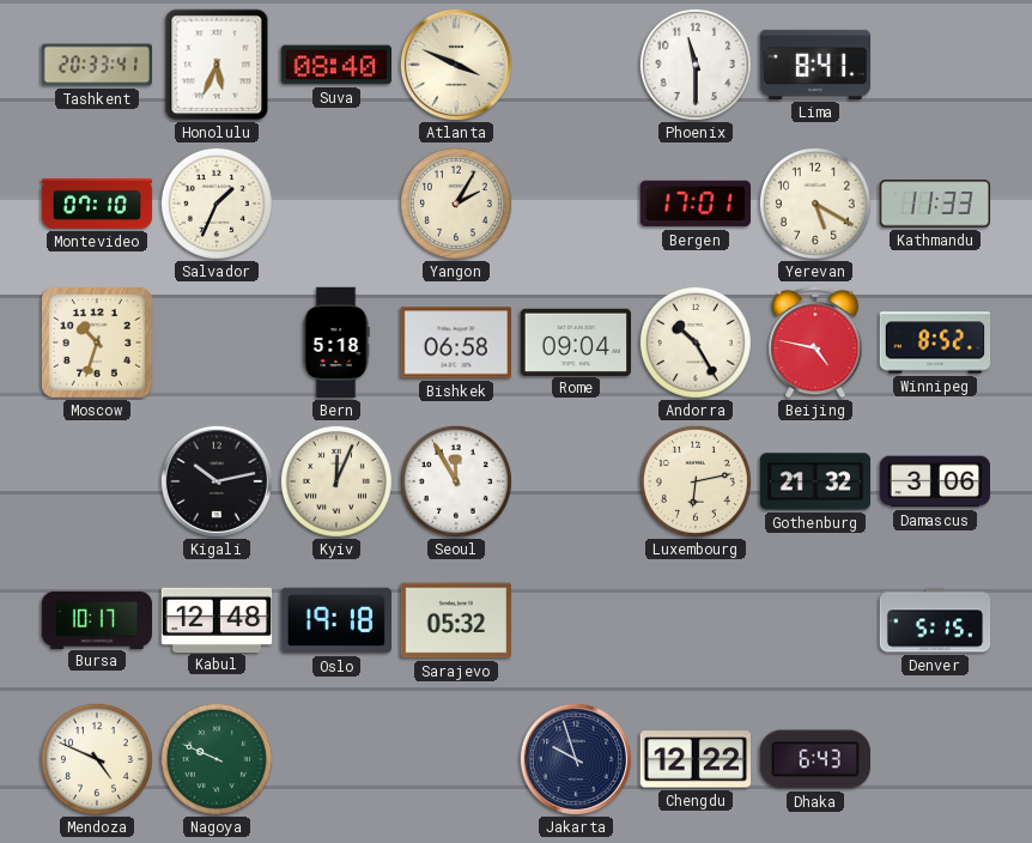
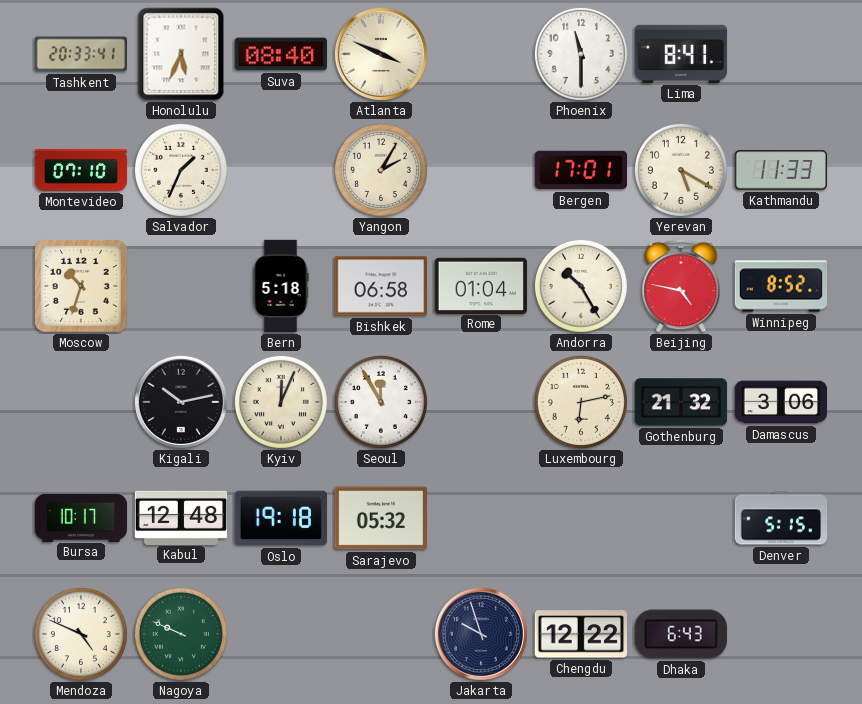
Rome: 09:04 -> 01:04
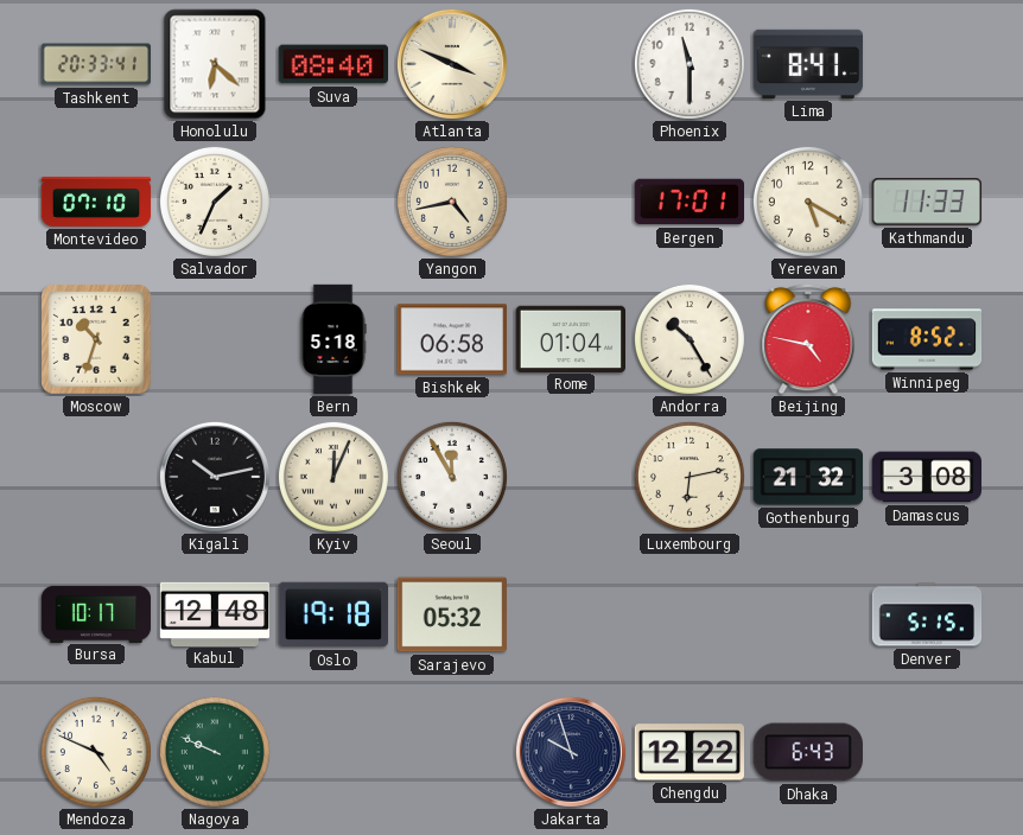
Honolulu: 5:34 -> 6:22
Yangon: 2:05 -> 4:43
Damascus: 3:06 -> 3:08
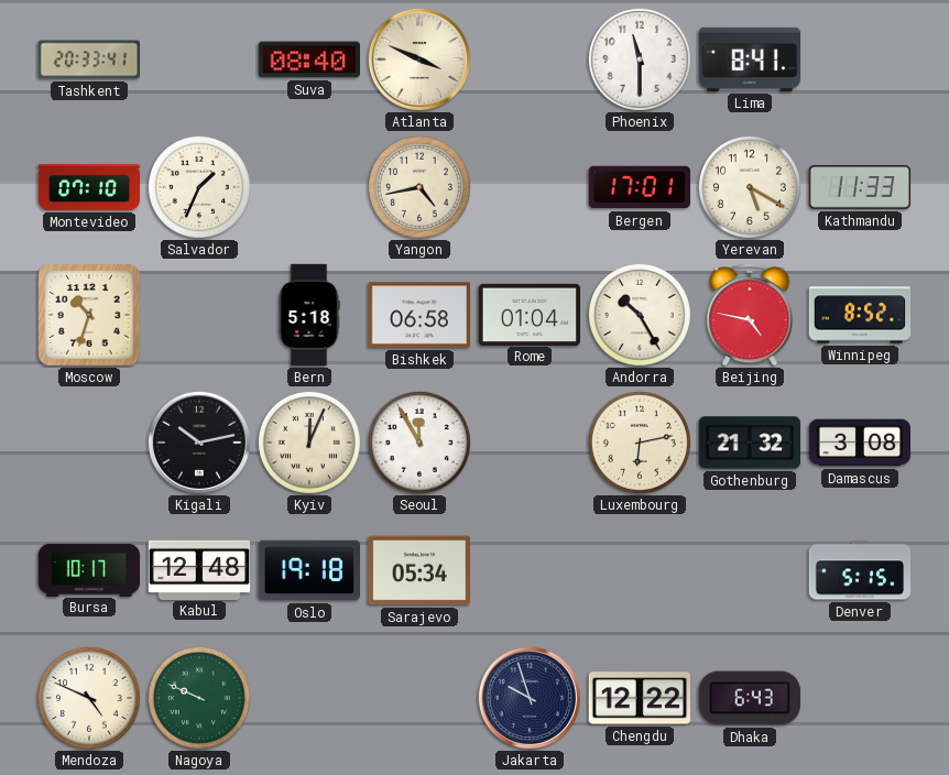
Honolulu: 6:22 -> none
Sarajevo: 05:32 -> 05:34
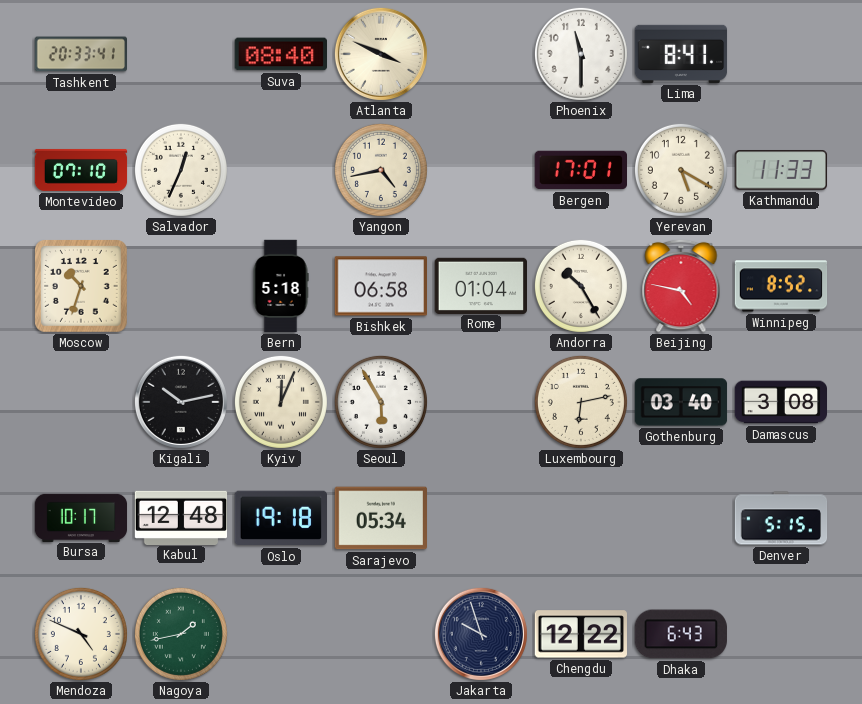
Salvador: 1:34 -> 12:34
Seoul: 11:55 -> 5:55
Gothenburg: 21:32 -> 03:40
Nagoya: 9:49 -> 1:43
